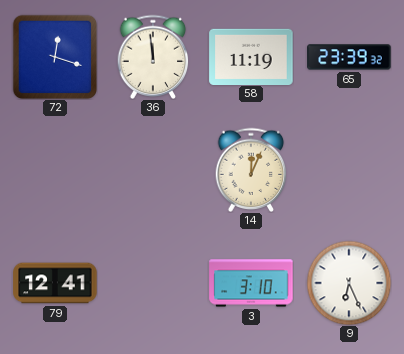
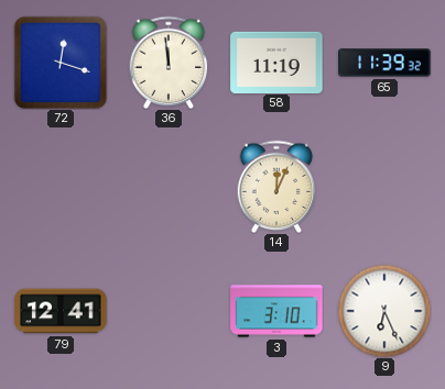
65: 23:39 -> 11:39
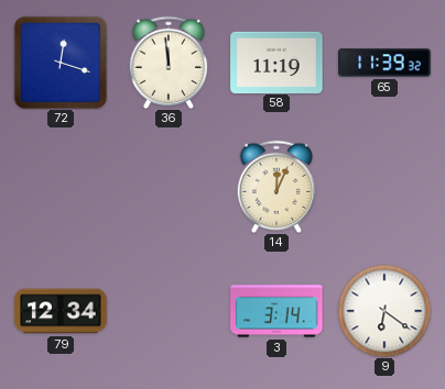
79: 12:41 -> 12:34
3: 3:10 -> 3:14
9: 6:26 -> 6:21
